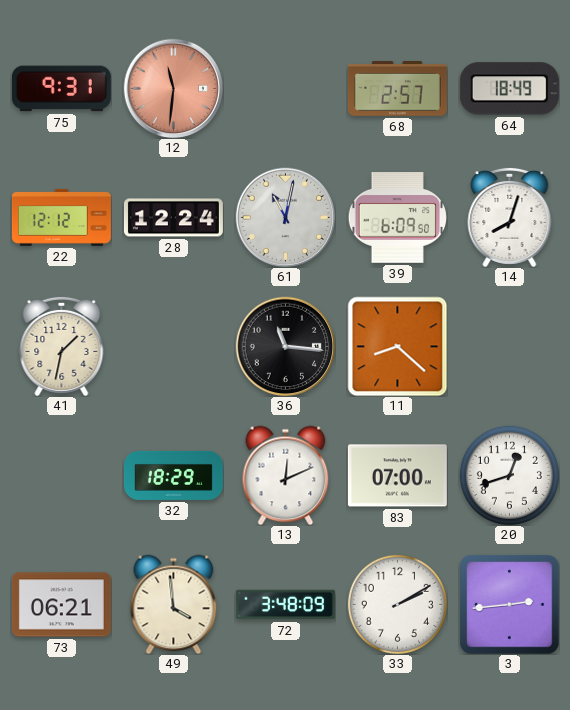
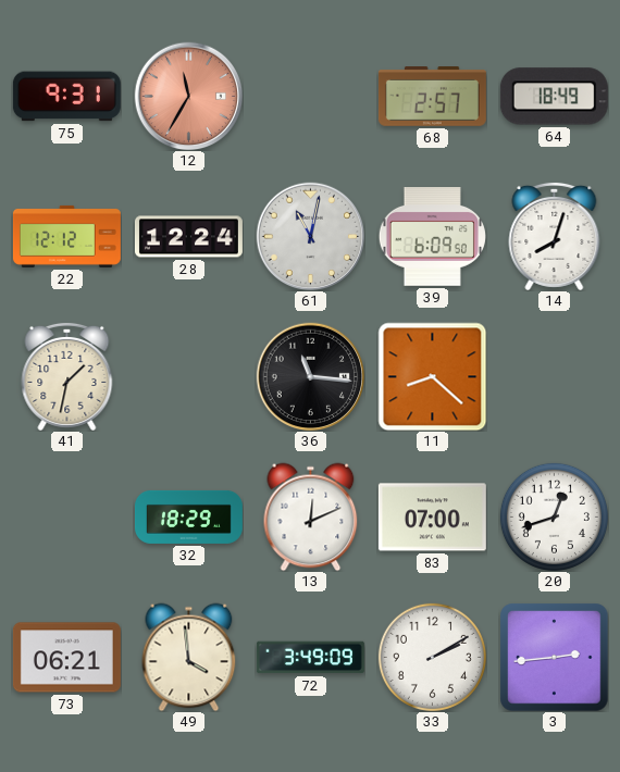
12: 11:31 -> 11:35
72: 3:48 -> 3:49
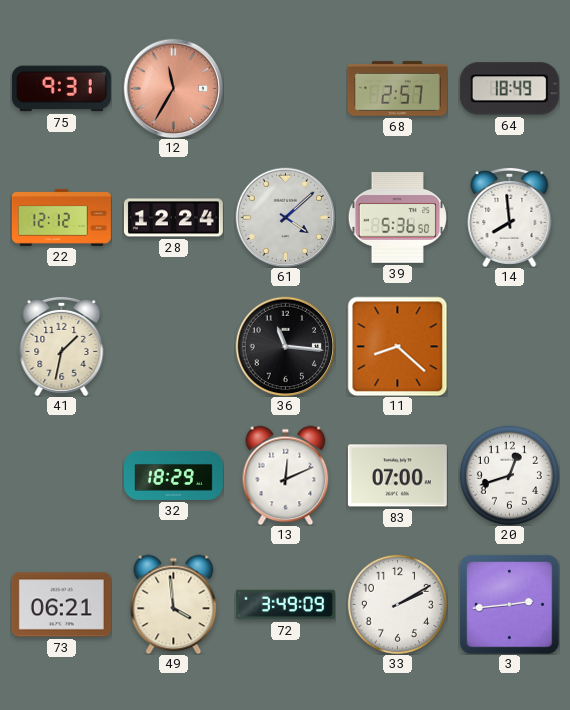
61: 11:02 -> 4:08
39: 6:09 -> 5:36
14: 8:03 -> 7:59
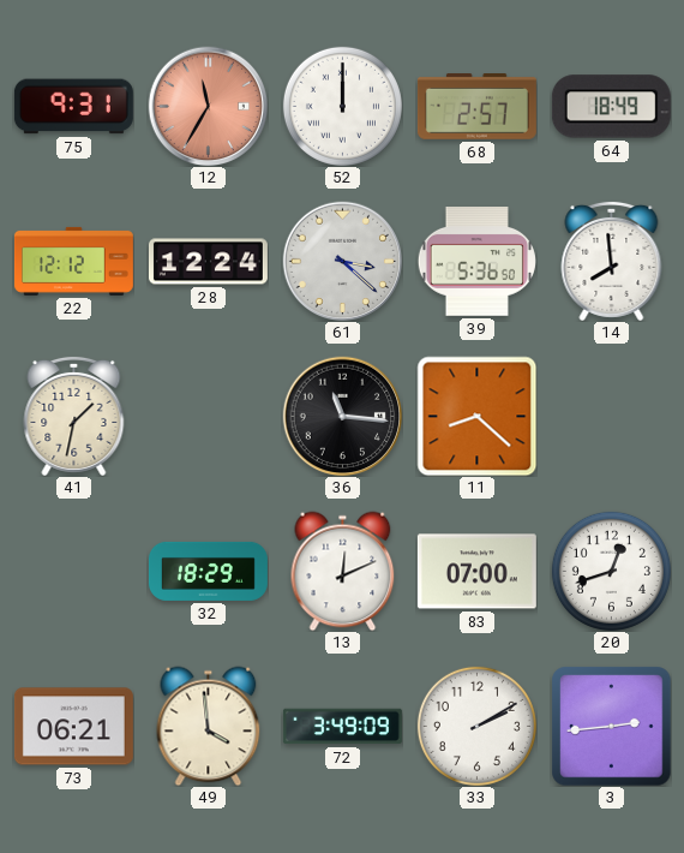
52: none -> 12:00
61: 4:08 -> 3:22
